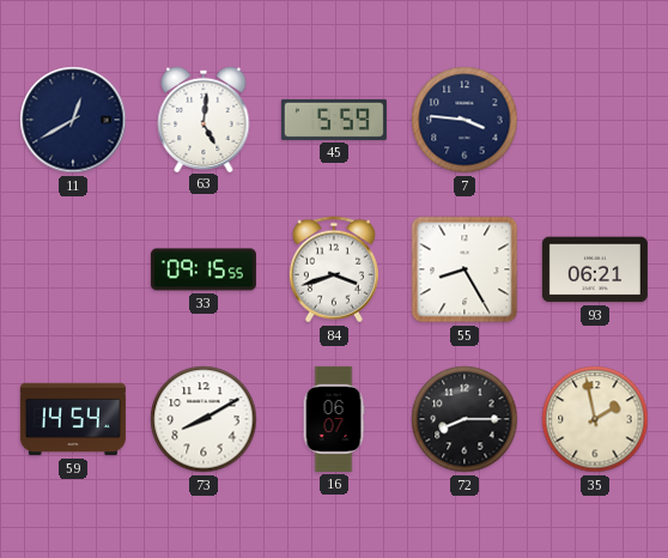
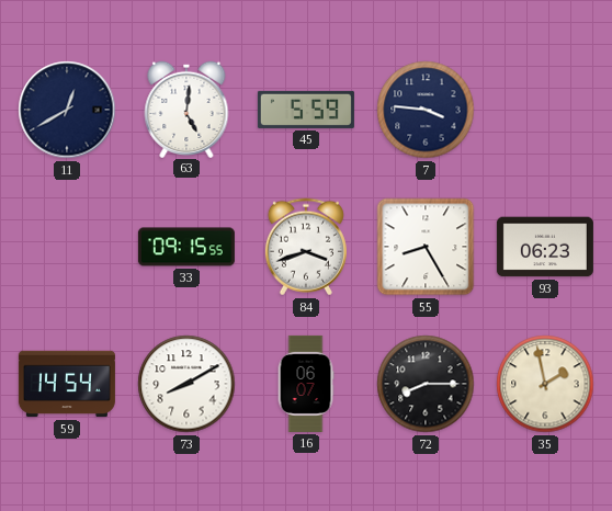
93: 06:21 -> 06:23
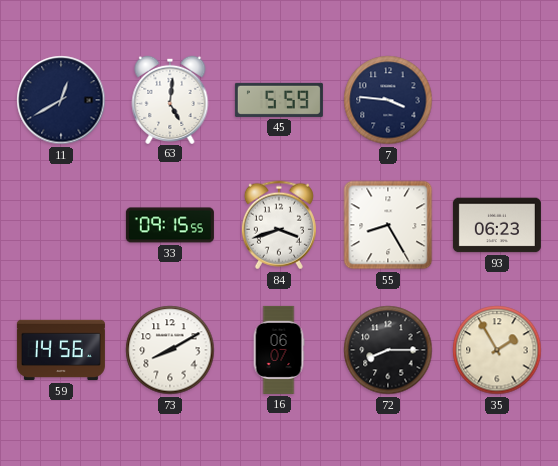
59: 14:54 -> 14:56
35: 1:58 -> 1:55
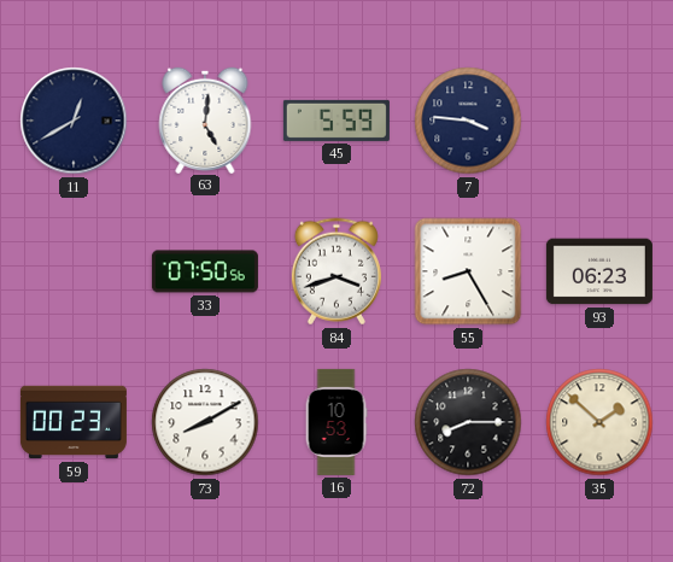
33: 09:15 -> 07:50
59: 14:56 -> 00:23
16: 06:07 -> 10:53
35: 1:55 -> 1:52
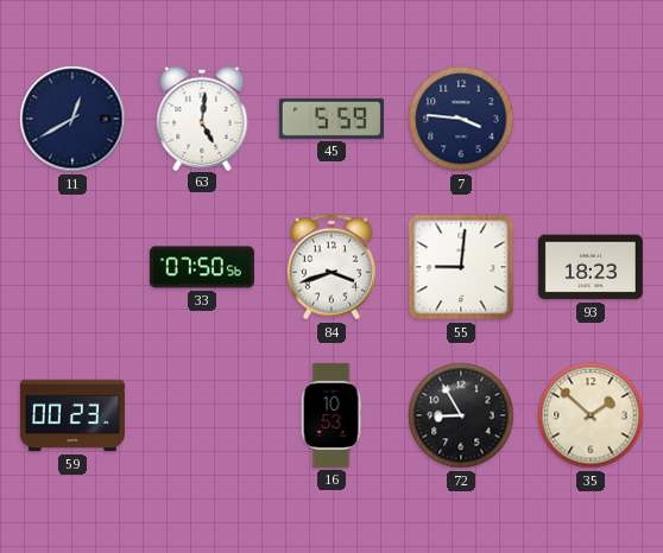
55: 8:25 -> 9:01
93: 06:23 -> 18:23
73: 8:10 -> none
72: 8:15 -> 8:55
